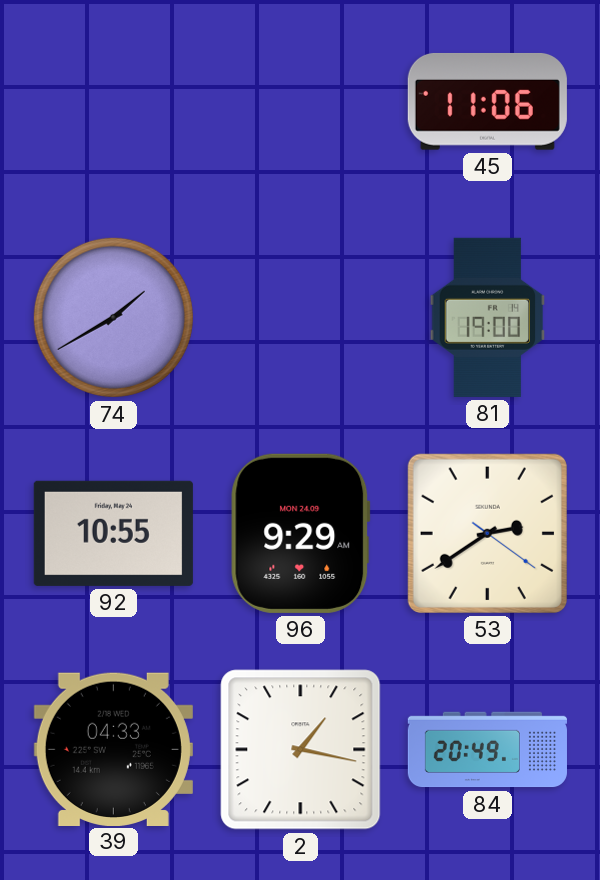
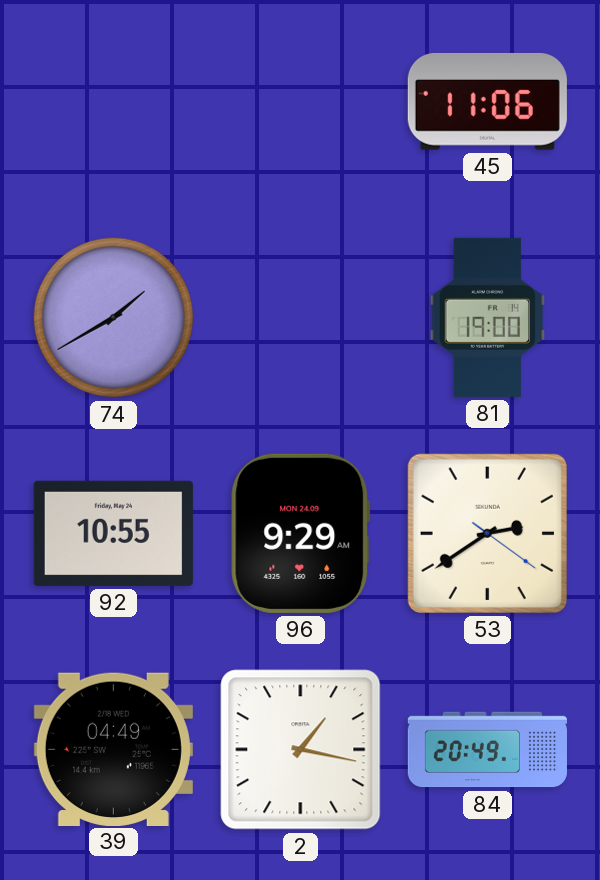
39: 04:33 -> 04:49
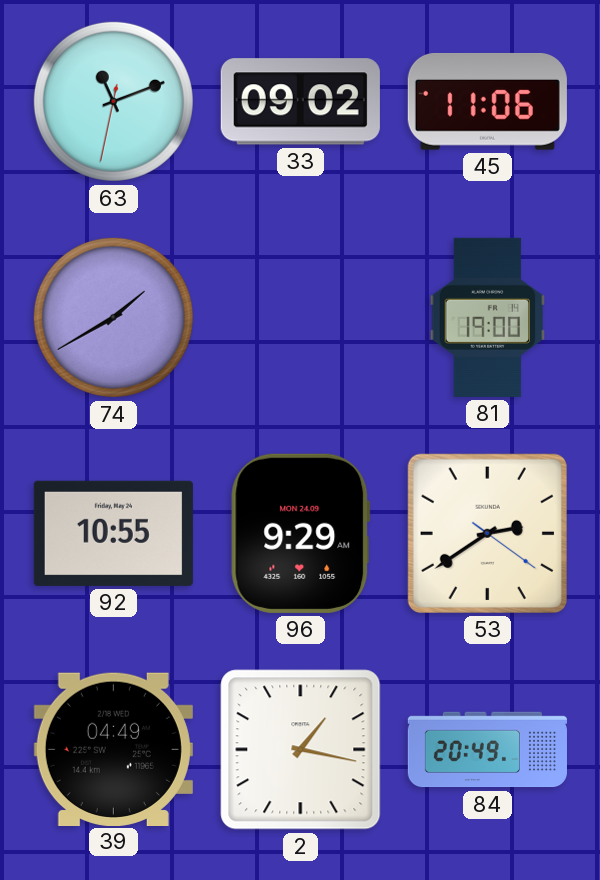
63: none -> 11:11
33: none -> 09:02
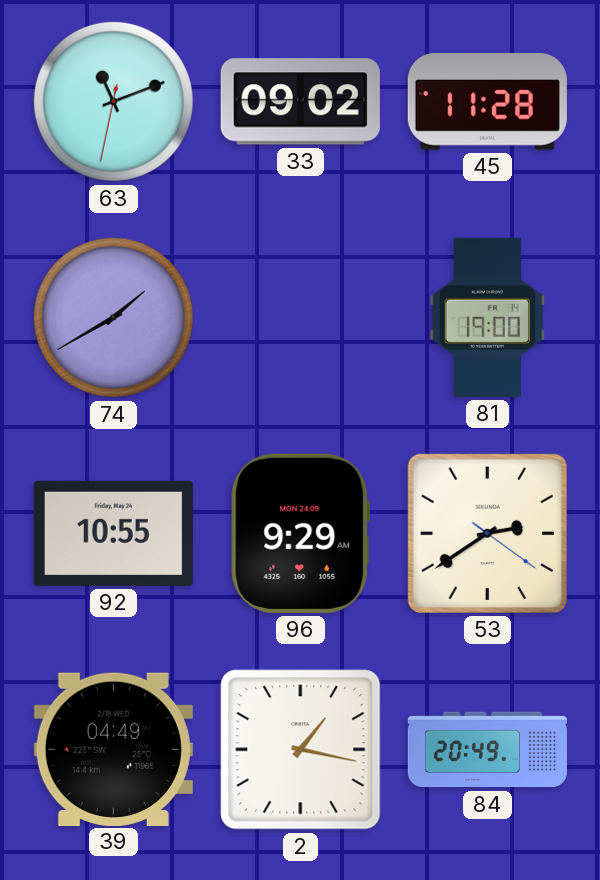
45: 11:06 -> 11:28
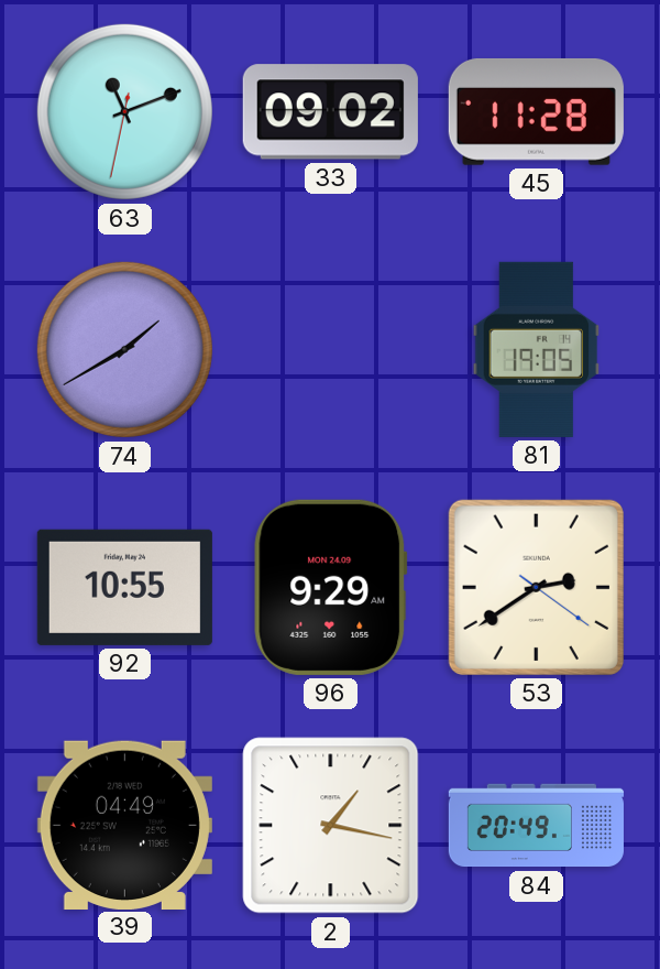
81: 19:00 -> 19:05
